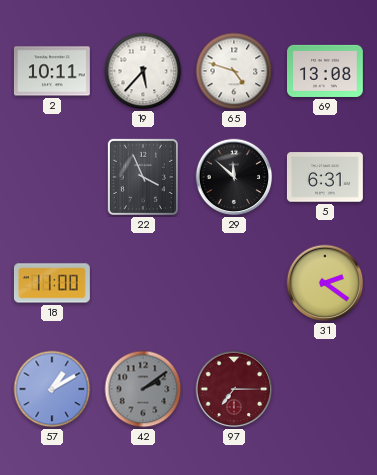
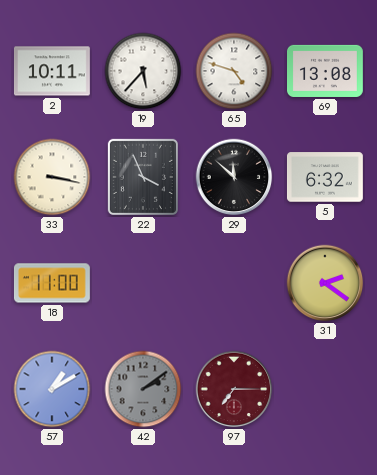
33: none -> 3:17
5: 6:31 -> 6:32
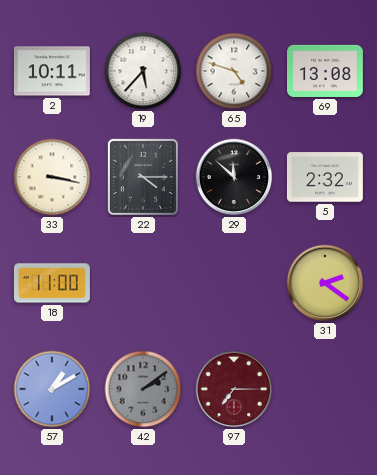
22: 3:56 -> 4:15
5: 6:32 -> 2:32
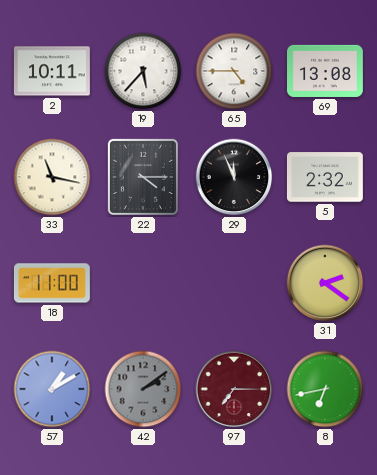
65: 4:48 -> 4:45
33: 3:17 -> 11:17
29: 11:52 -> 11:56
8: none -> 6:43
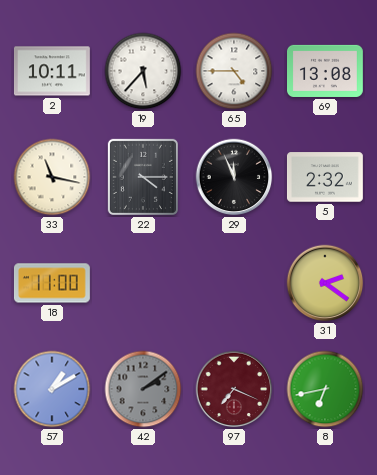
97: 7:15 -> 7:19
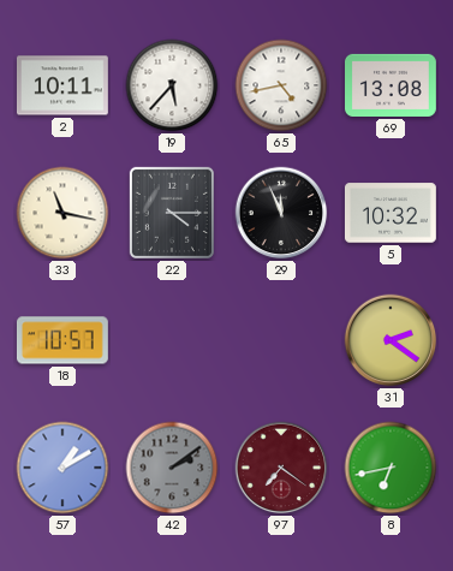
65: 4:45 -> 4:43
5: 2:32 -> 10:32
18: 11:00 -> 10:57
97: 7:19 -> 7:21
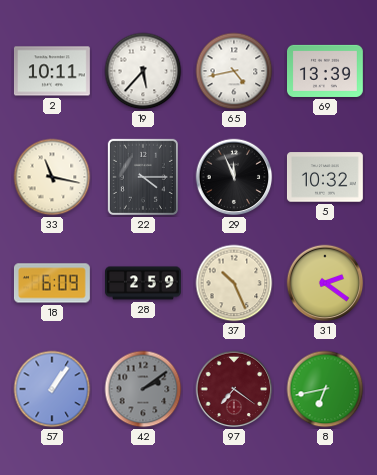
69: 13:08 -> 13:39
18: 10:57 -> 6:09
28: none -> 2:59
37: none -> 10:26
57: 1:10 -> 1:06
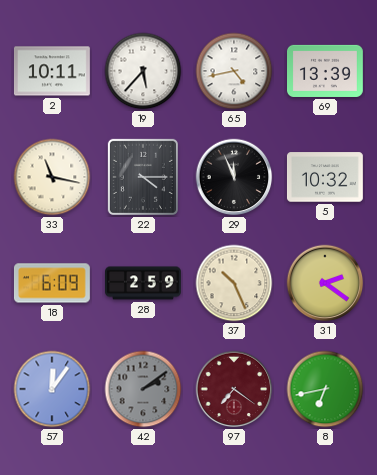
57: 1:06 -> 12:06
